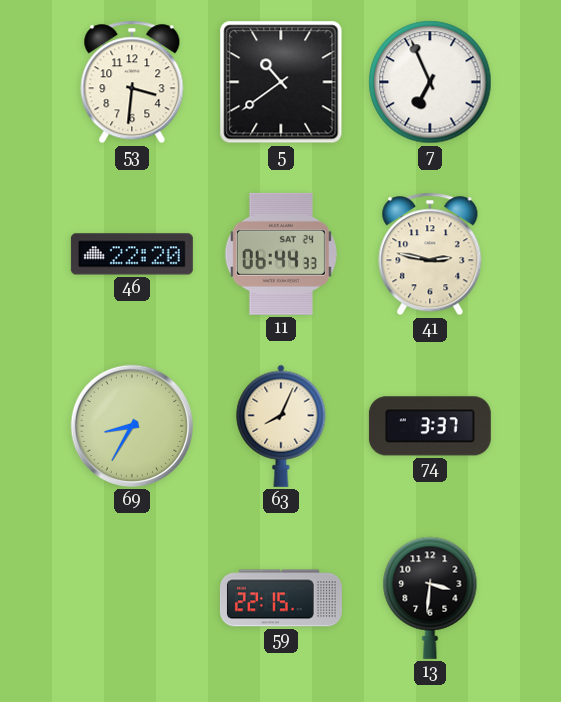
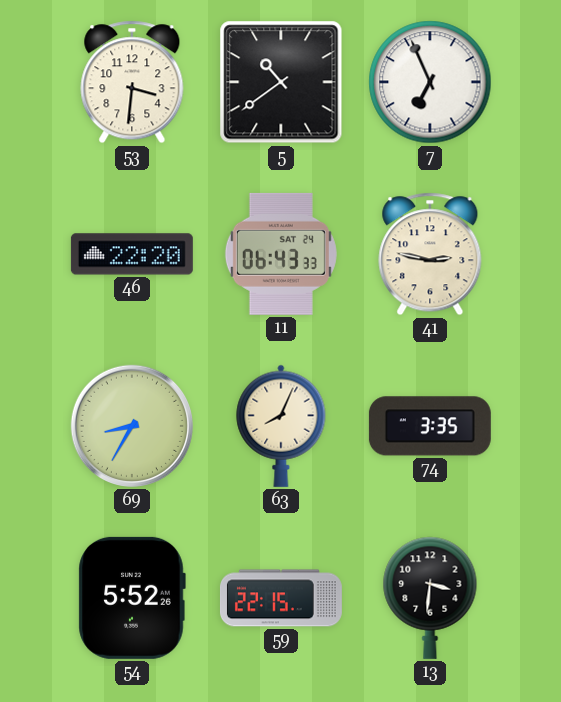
11: 06:44 -> 06:43
74: 3:37 -> 3:35
54: none -> 5:52
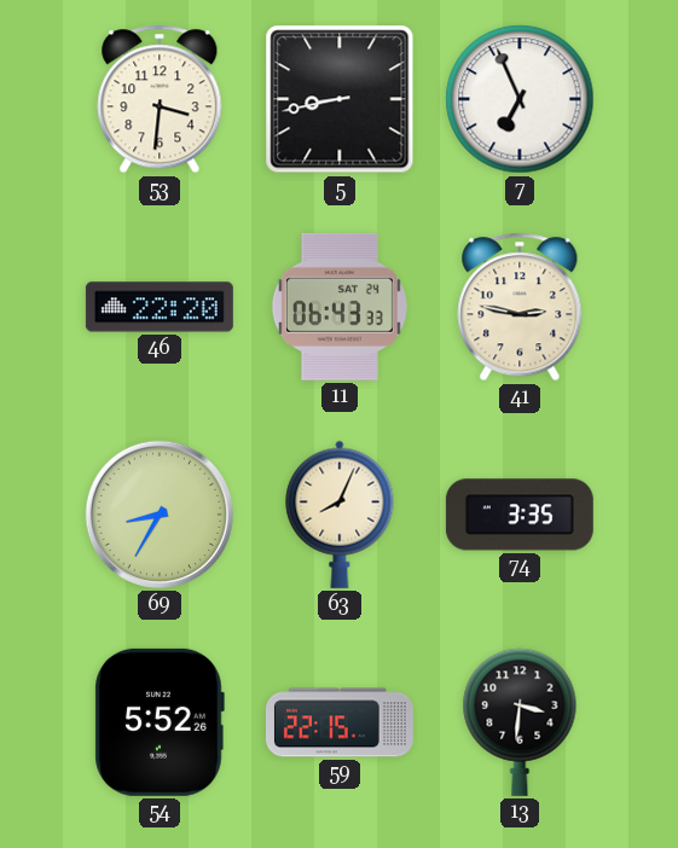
5: 10:39 -> 8:43
